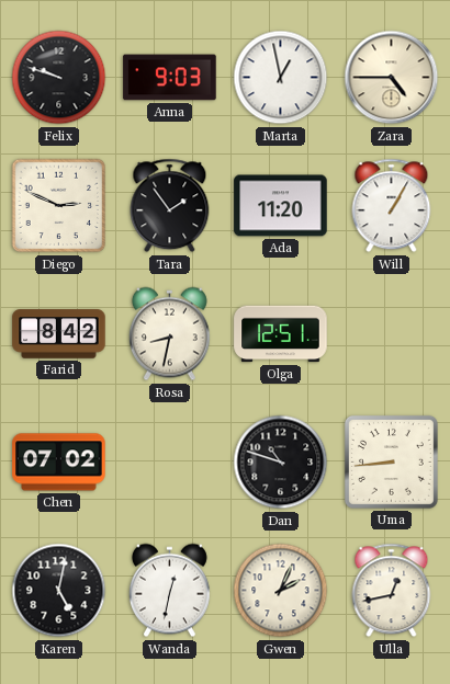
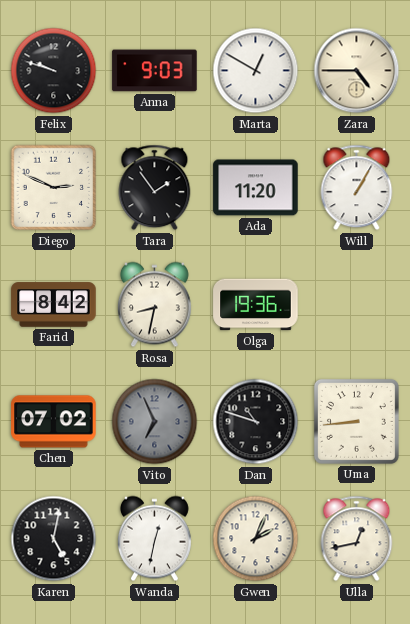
Marta: 12:58 -> 12:50
Olga: 12:51 -> 19:36
Vito: none -> 6:56
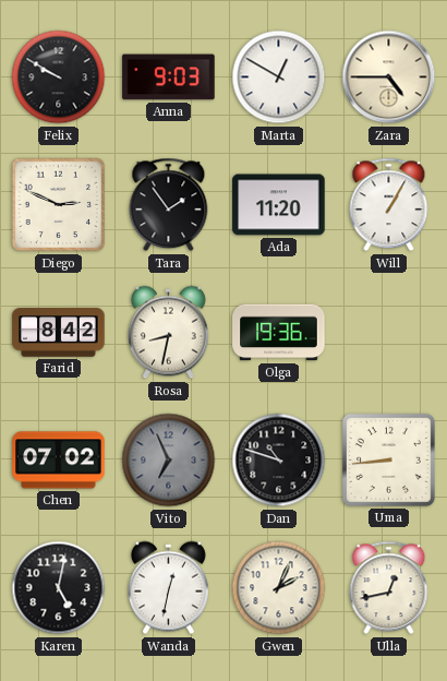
Felix: 9:48 -> 9:50
